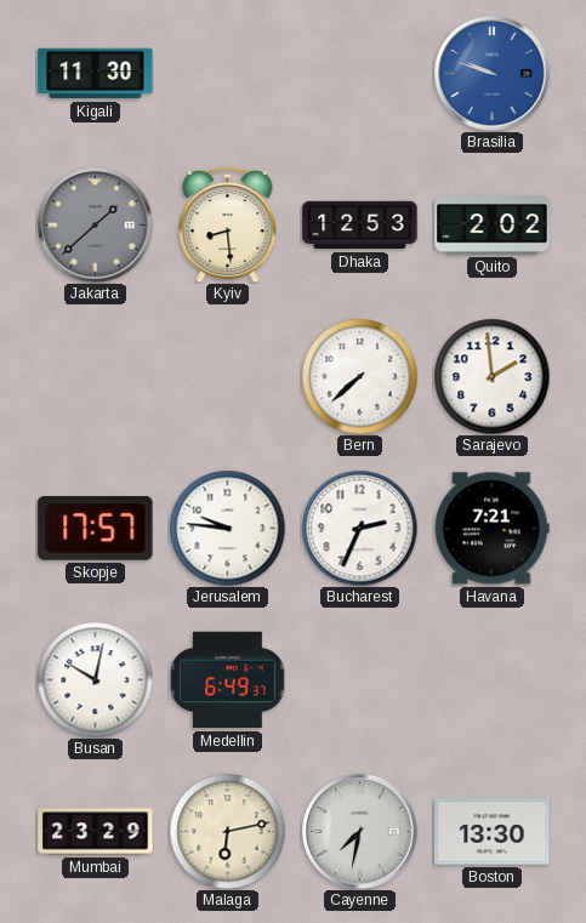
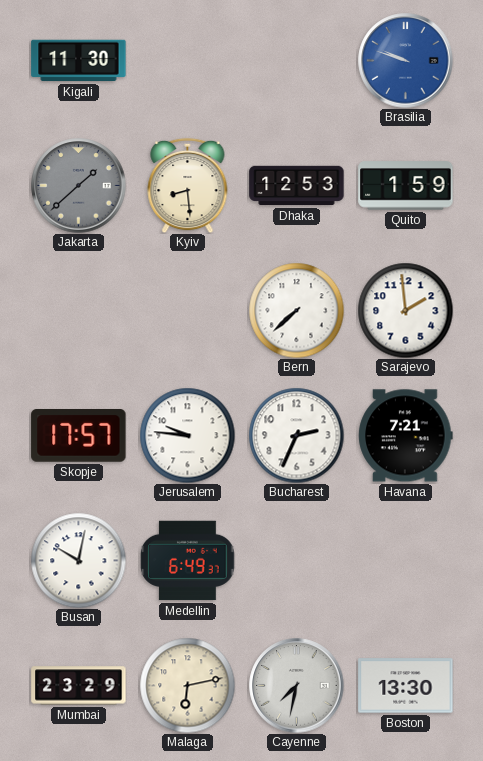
Quito: 2:02 -> 1:59
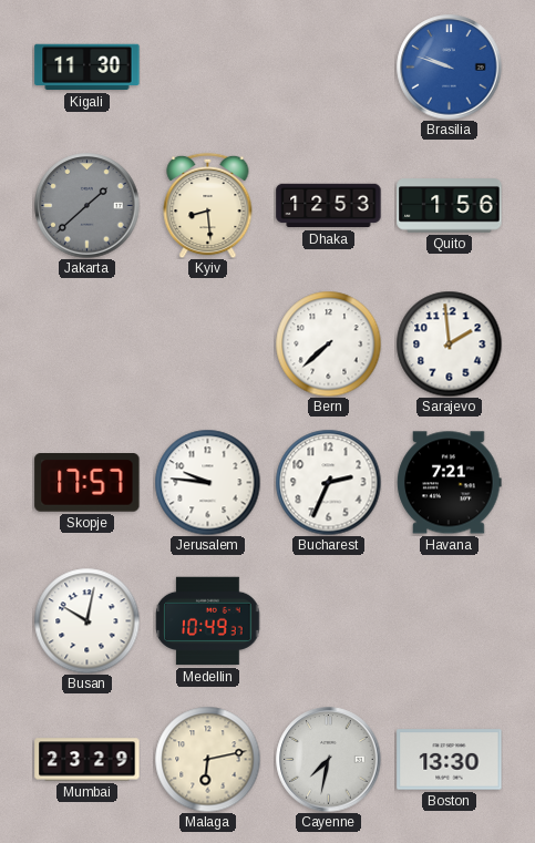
Quito: 1:59 -> 1:56
Medellin: 6:49 -> 10:49
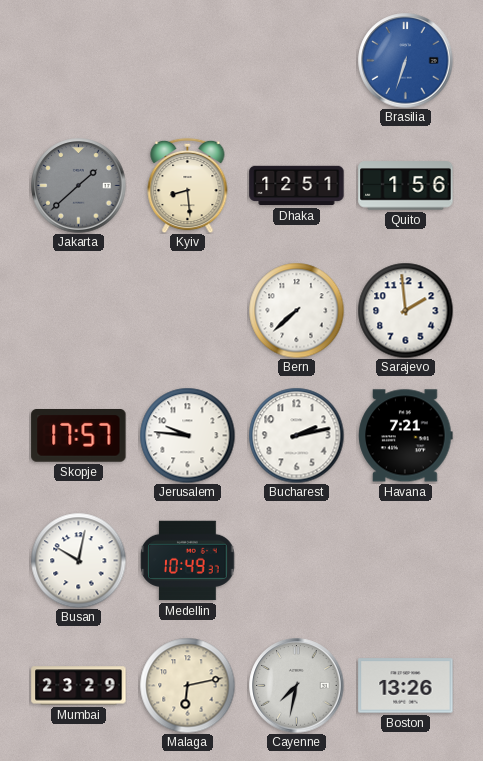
Kigali: 11:30 -> none
Brasilia: 9:48 -> 6:33
Dhaka: 12:53 -> 12:51
Bucharest: 2:34 -> 2:13
Boston: 13:30 -> 13:26
